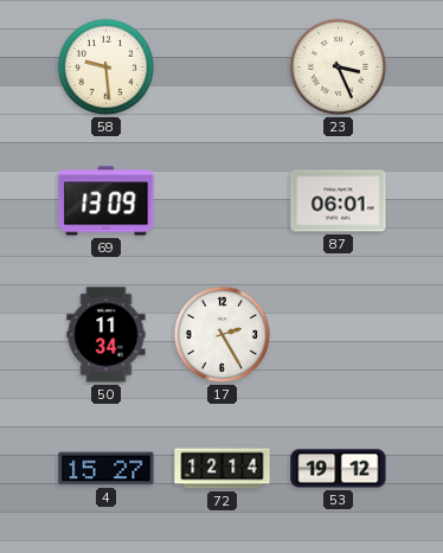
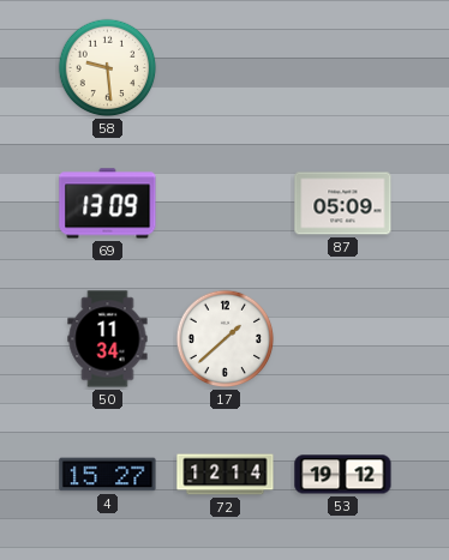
23: 3:26 -> none
87: 06:01 -> 05:09
17: 2:25 -> 1:38
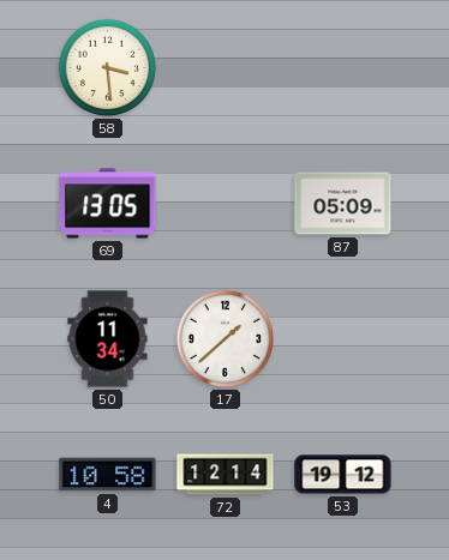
58: 9:29 -> 3:29
69: 13:09 -> 13:05
4: 15:27 -> 10:58
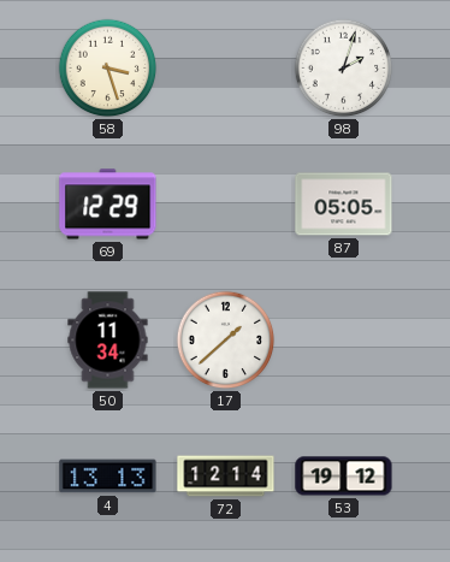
58: 3:29 -> 3:27
98: none -> 2:03
69: 13:05 -> 12:29
87: 05:09 -> 05:05
4: 10:58 -> 13:13
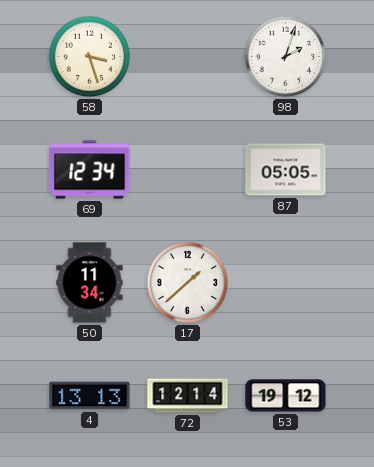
69: 12:29 -> 12:34
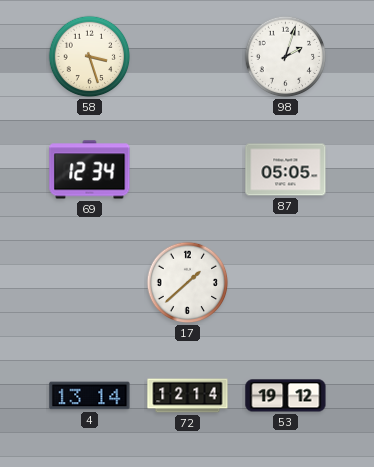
50: 11:34 -> none
4: 13:13 -> 13:14
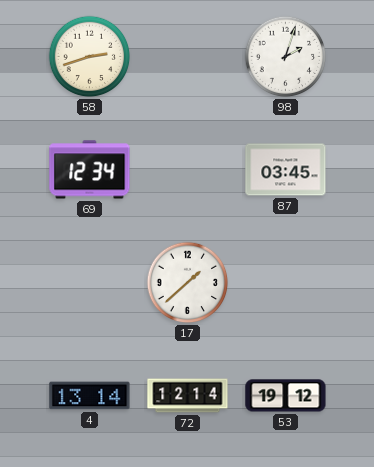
58: 3:27 -> 2:42
87: 05:05 -> 03:45
